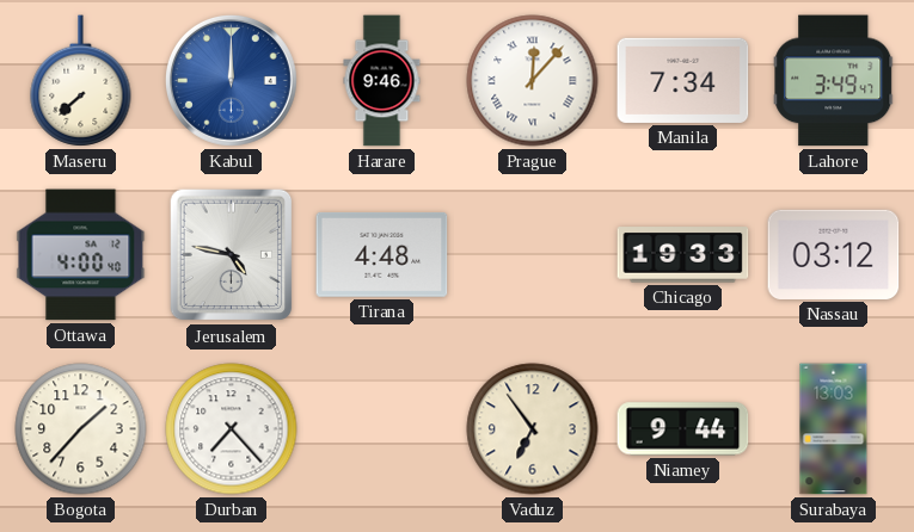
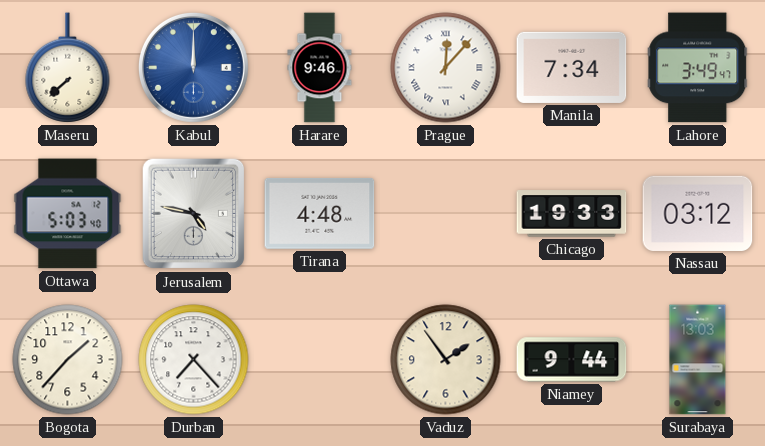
Ottawa: 4:00 -> 5:03
Vaduz: 6:54 -> 1:54
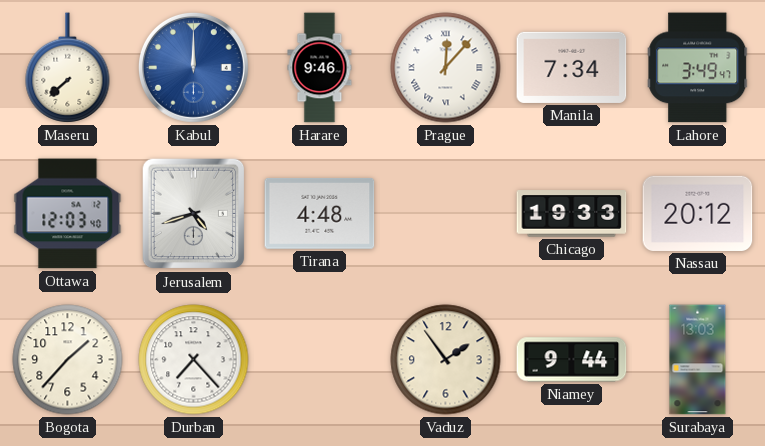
Ottawa: 5:03 -> 12:03
Jerusalem: 4:47 -> 4:42
Nassau: 03:12 -> 20:12
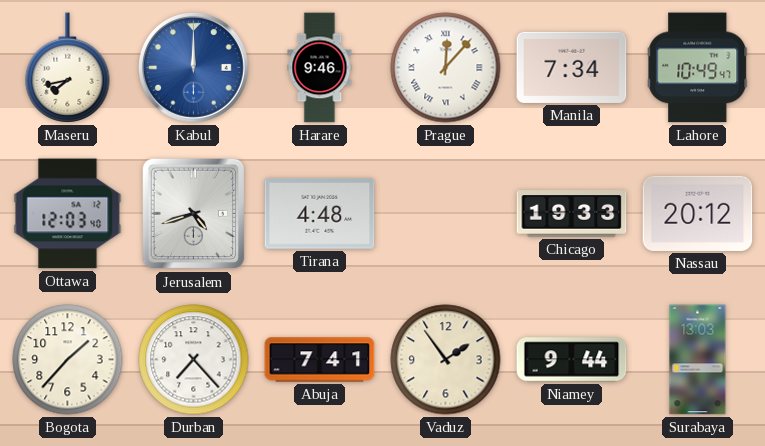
Maseru: 7:38 -> 7:43
Lahore: 3:49 -> 10:49
Abuja: none -> 7:41
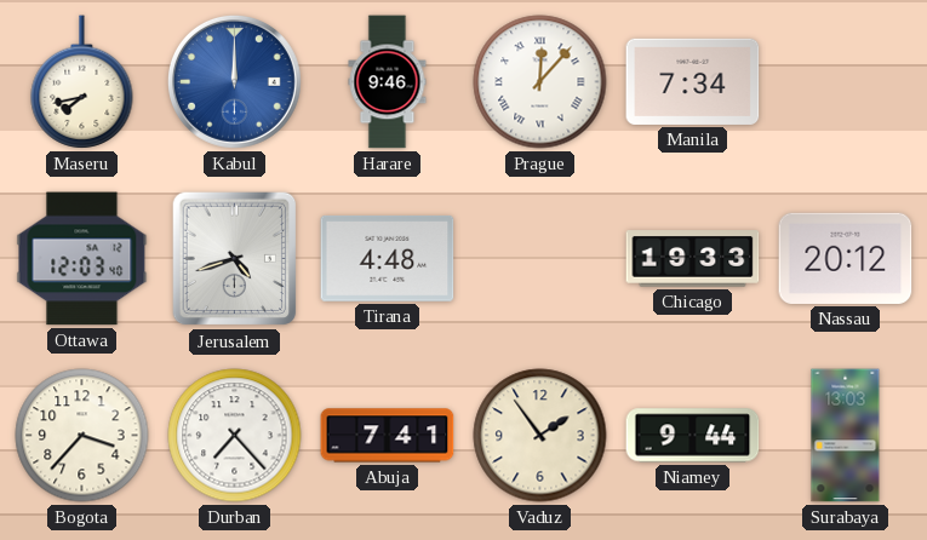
Lahore: 10:49 -> none
Bogota: 1:37 -> 3:37
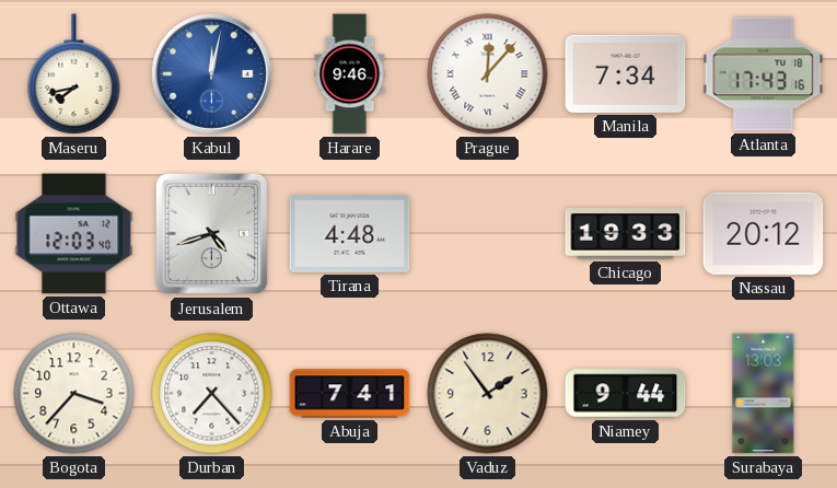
Kabul: 12:00 -> 12:02
Atlanta: none -> 17:43
